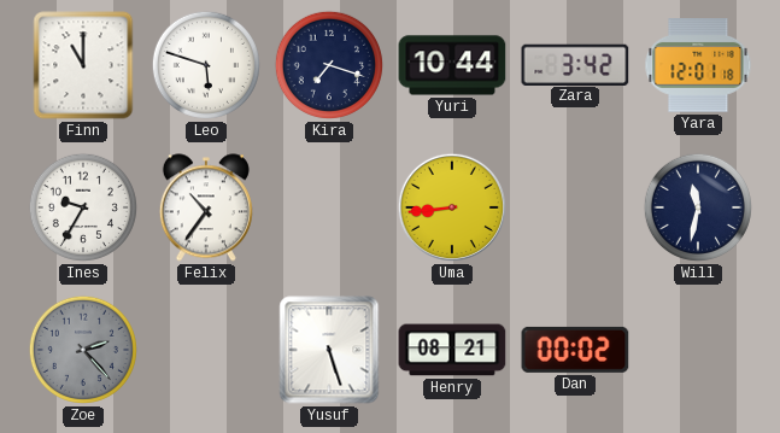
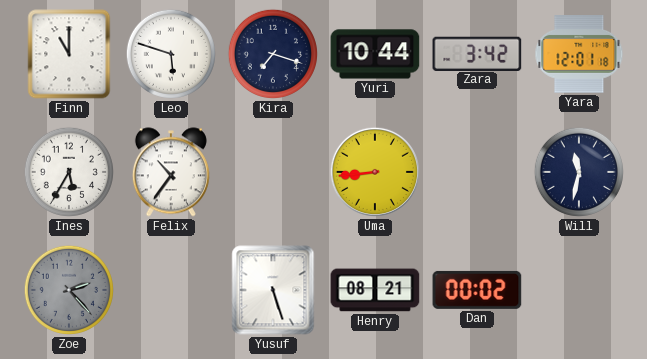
Ines: 9:35 -> 5:35
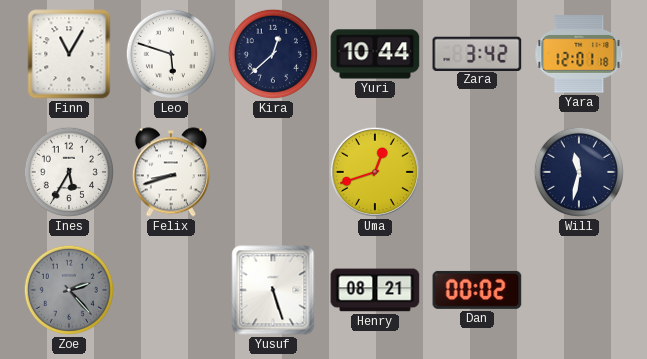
Finn: 11:00 -> 11:05
Kira: 7:18 -> 12:38
Felix: 10:36 -> 8:42
Uma: 8:44 -> 12:42
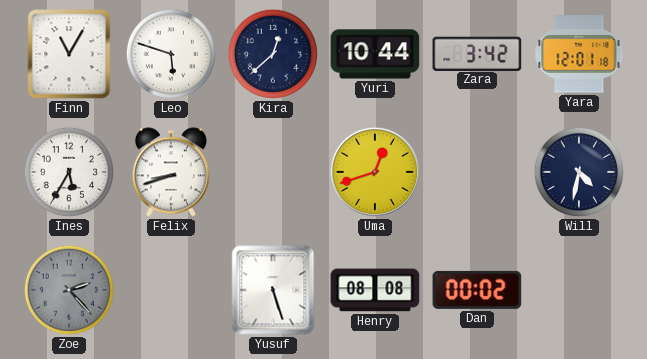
Will: 11:32 -> 4:32
Henry: 08:21 -> 08:08
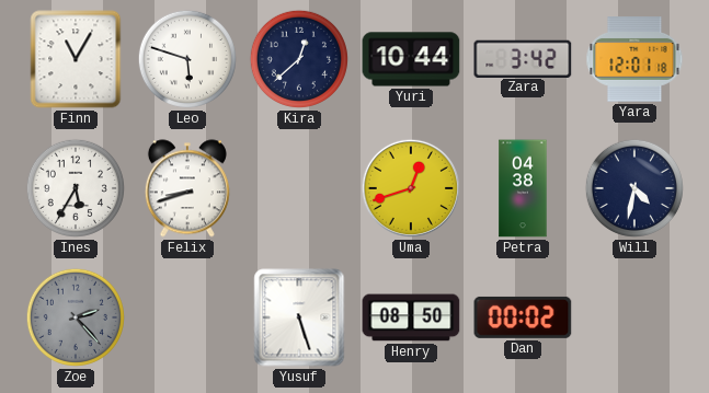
Petra: none -> 04:38
Henry: 08:08 -> 08:50
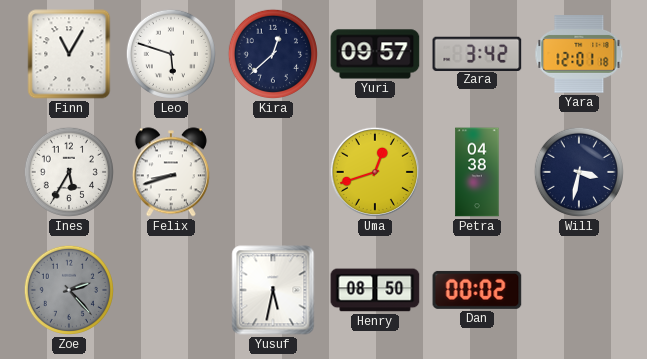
Yuri: 10:44 -> 09:57
Will: 4:32 -> 3:32
Yusuf: 5:27 -> 5:32
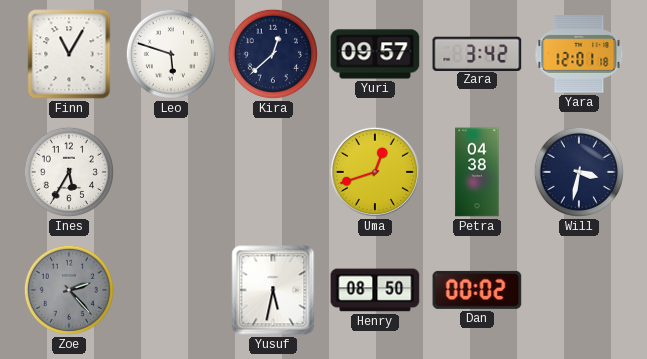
Felix: 8:42 -> none
